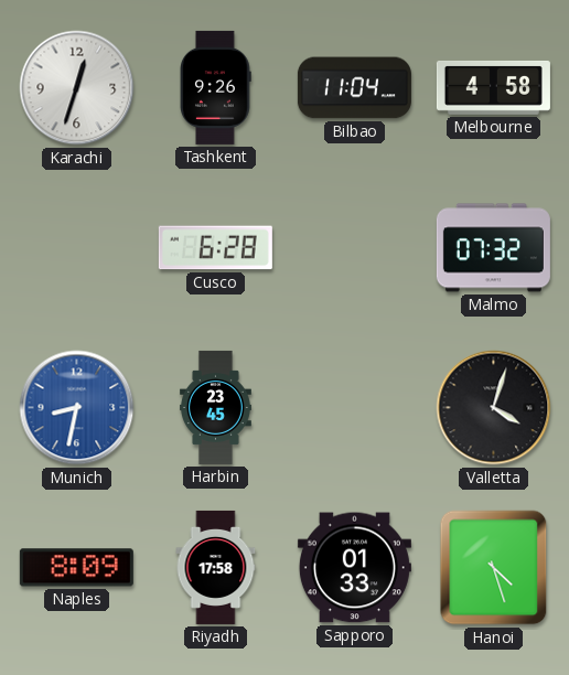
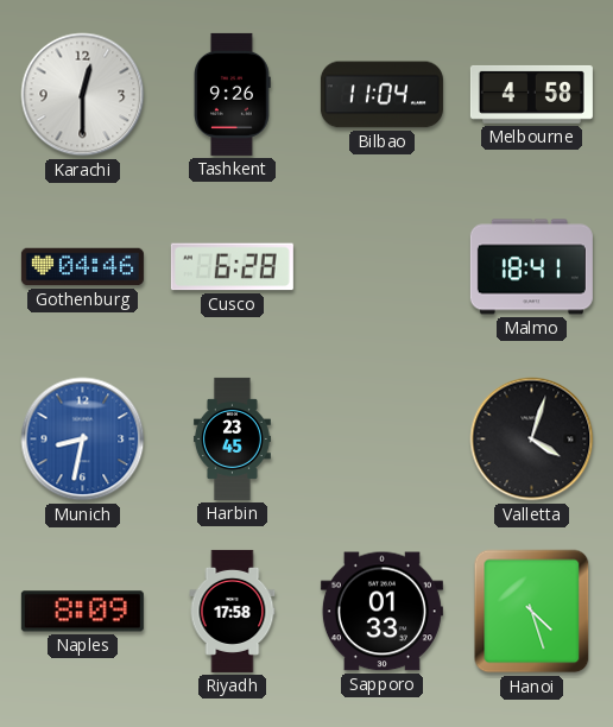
Karachi: 12:33 -> 12:30
Gothenburg: none -> 04:46
Malmo: 07:32 -> 18:41
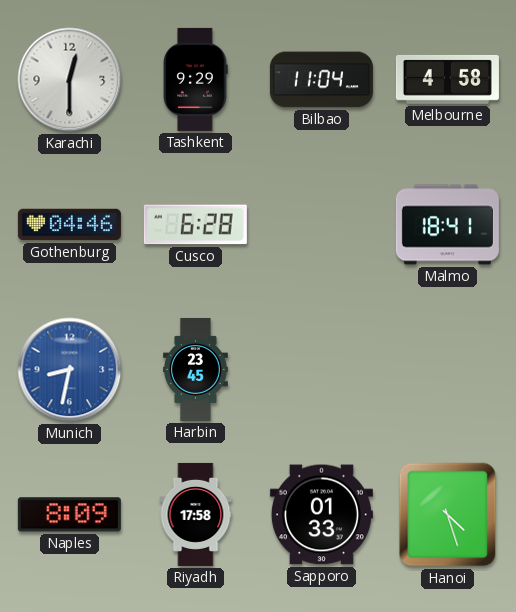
Tashkent: 9:26 -> 9:29
Valletta: 4:03 -> none
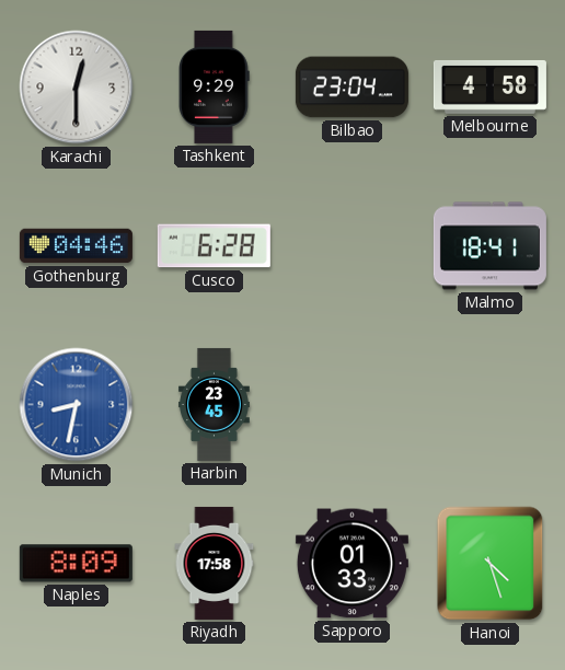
Bilbao: 11:04 -> 23:04
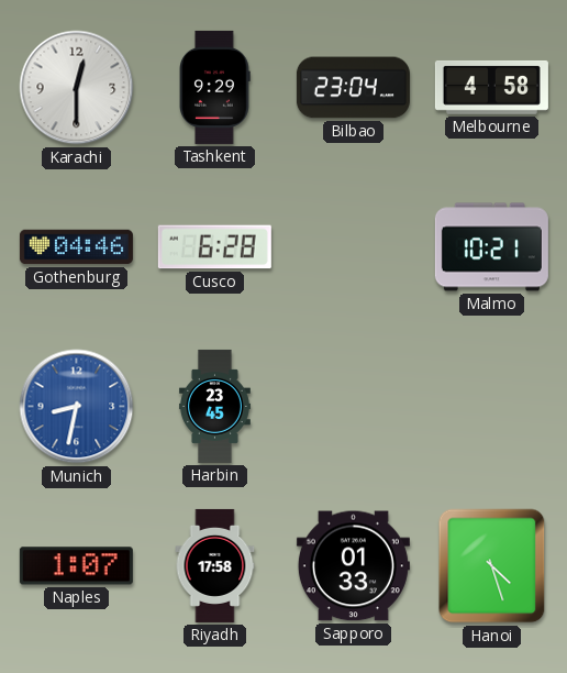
Malmo: 18:41 -> 10:21
Naples: 8:09 -> 1:07
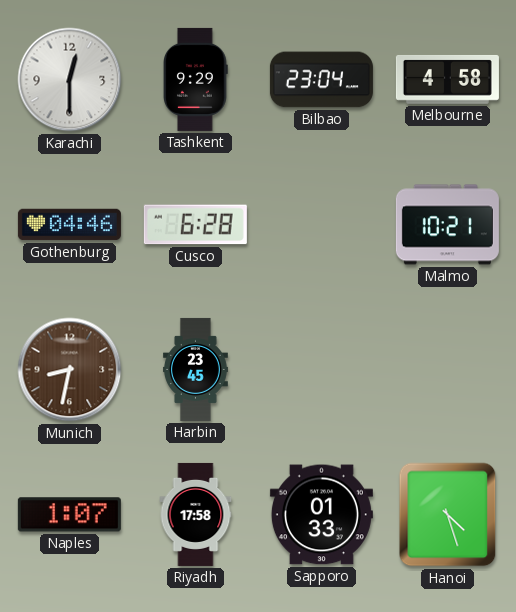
Munich dial: blue -> brown
